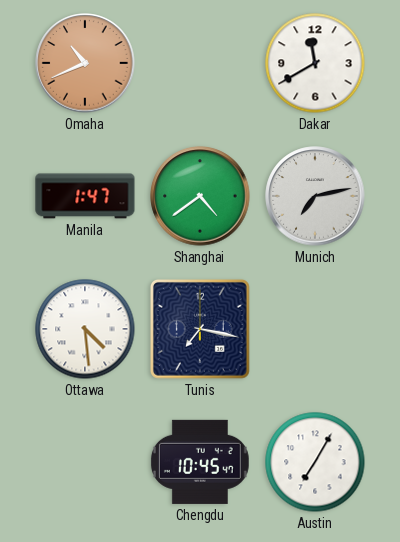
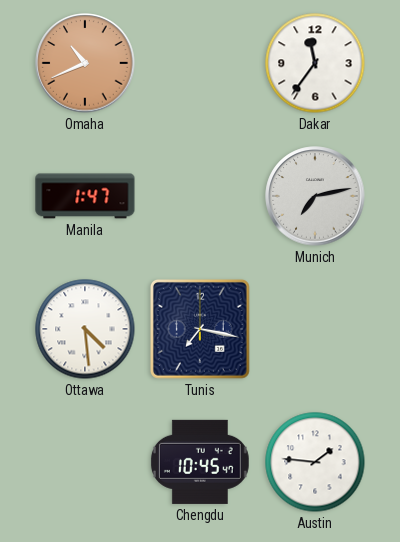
Dakar: 11:40 -> 11:36
Shanghai: 4:39 -> none
Austin: 7:05 -> 1:46
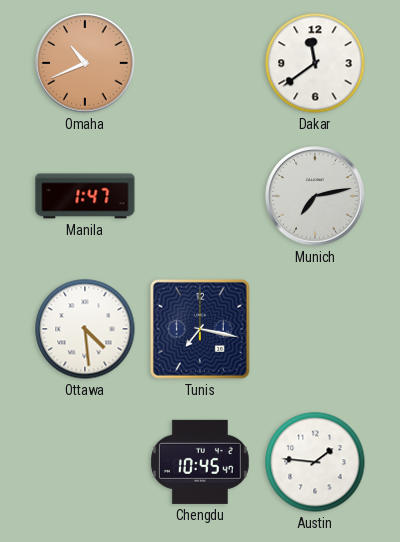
Dakar: 11:36 -> 11:39
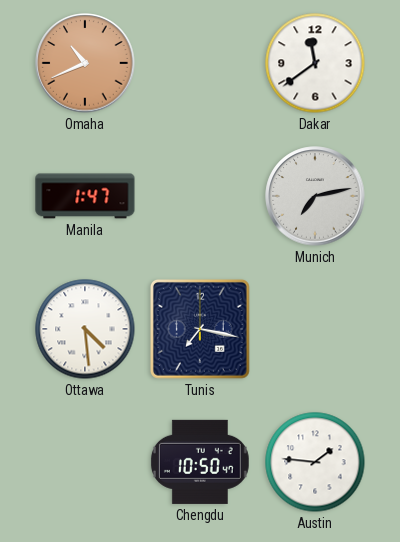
Chengdu: 10:45 -> 10:50
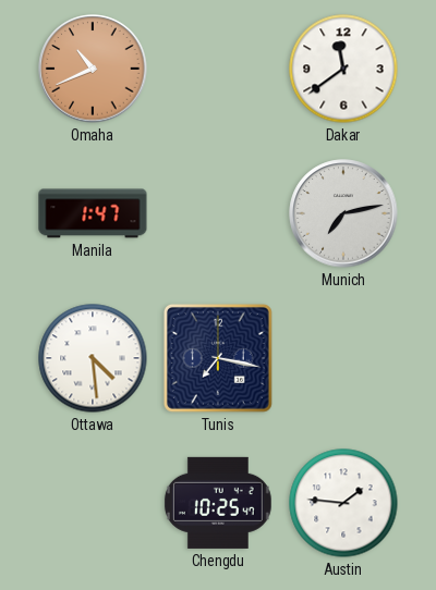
Chengdu: 10:50 -> 10:25
